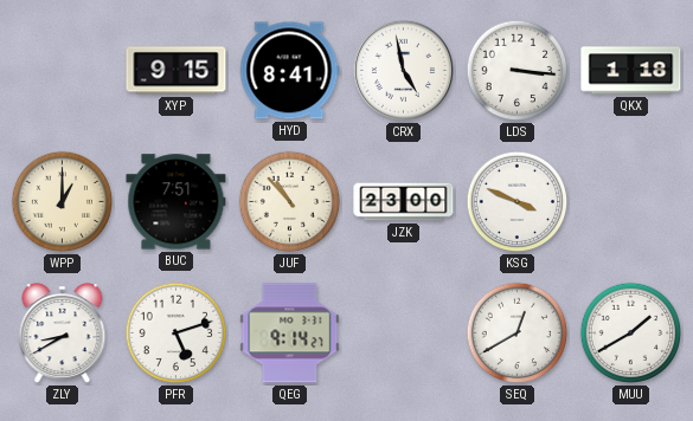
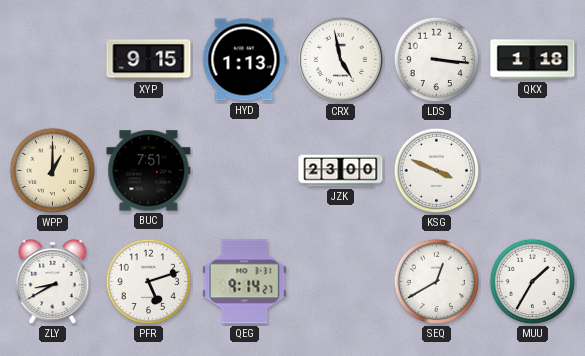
HYD: 8:41 -> 1:13
JUF: 10:53 -> none
MUU: 1:40 -> 1:35
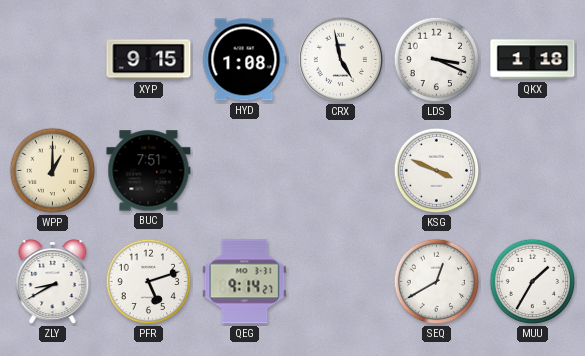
HYD: 1:13 -> 1:08
LDS: 3:16 -> 3:19
JZK: 23:00 -> none
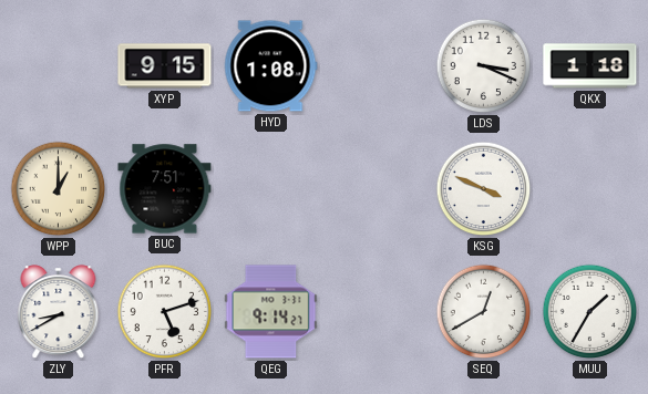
CRX: 4:58 -> none
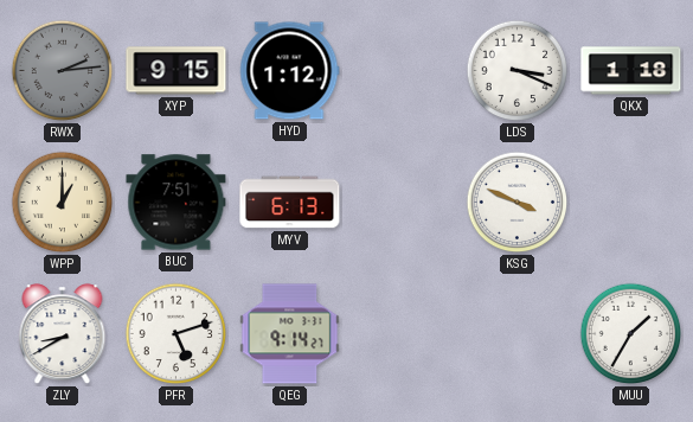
RWX: none -> 2:14
HYD: 1:08 -> 1:12
MYV: none -> 6:13
SEQ: 12:40 -> none
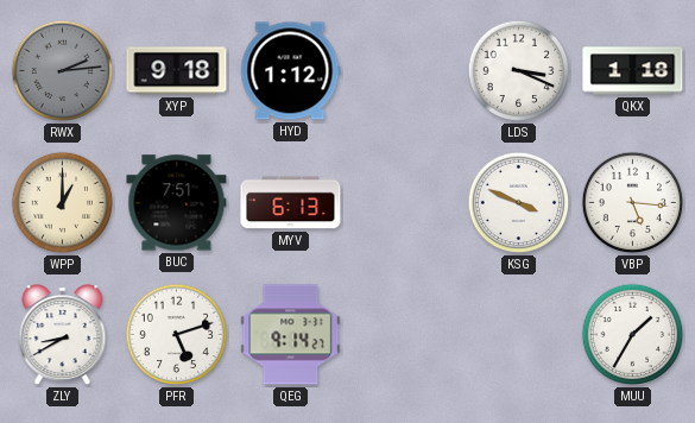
XYP: 9:15 -> 9:18
VBP: none -> 5:16
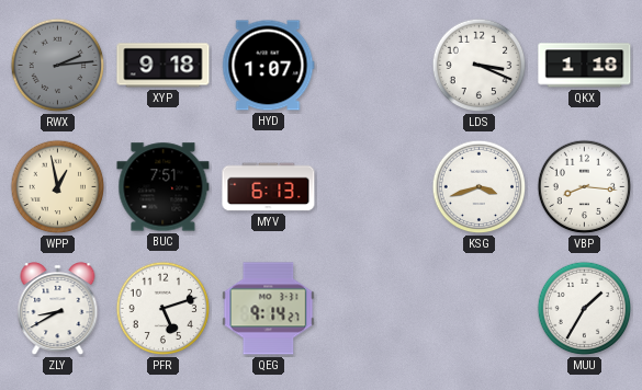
HYD: 1:12 -> 1:07
WPP: 1:00 -> 12:58
KSG: 3:49 -> 3:42
VBP: 5:16 -> 8:16
